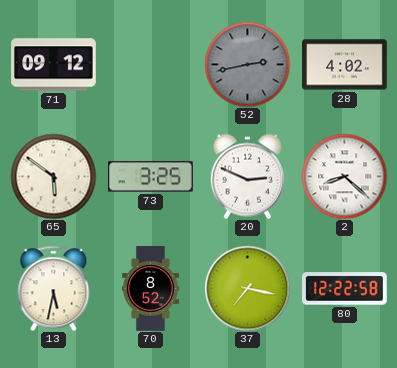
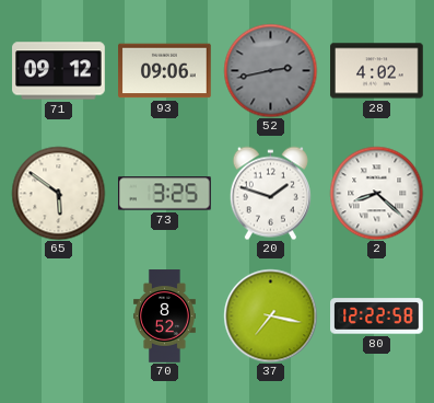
93: none -> 09:06
20: 2:49 -> 1:48
13: 5:32 -> none
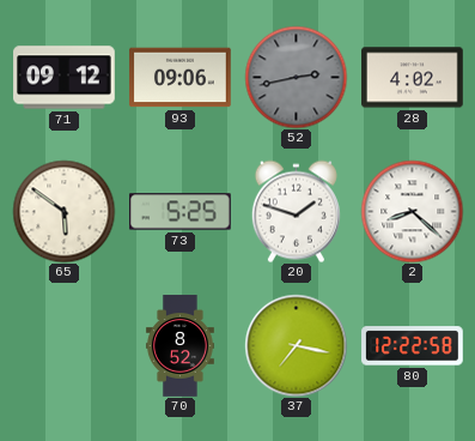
73: 3:25 -> 5:25
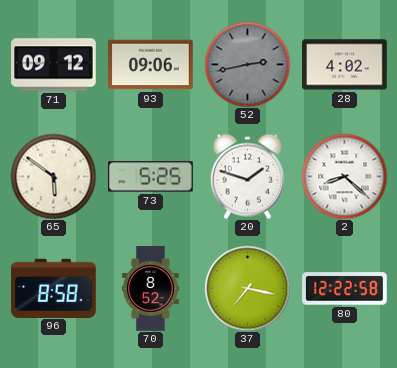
96: none -> 8:58
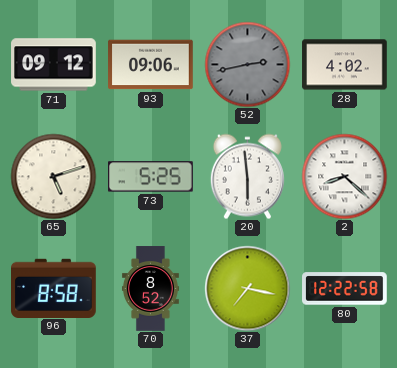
65: 5:51 -> 5:12
20: 1:48 -> 5:59
